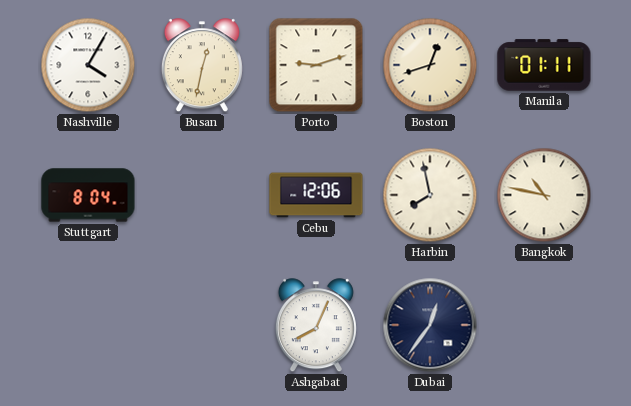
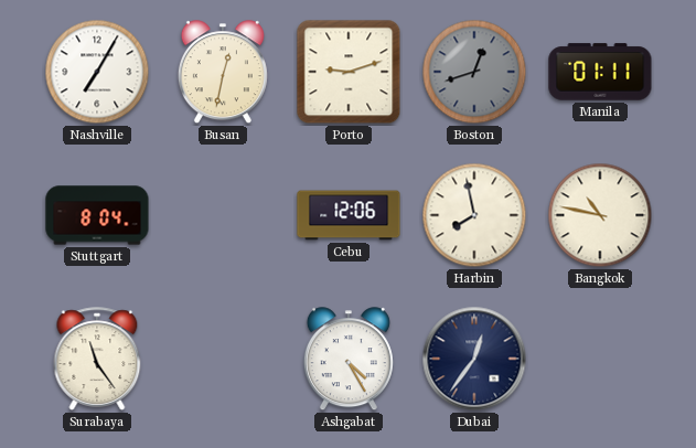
Nashville: 4:05 -> 7:05
Boston dial: cream -> grey
Surabaya: none -> 11:24
Ashgabat: 8:04 -> 4:25
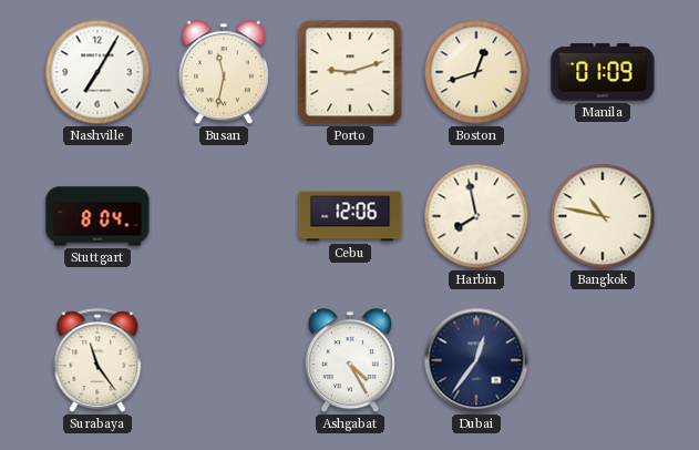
Busan: 12:32 -> 11:32
Boston dial: grey -> cream
Manila: 01:11 -> 01:09
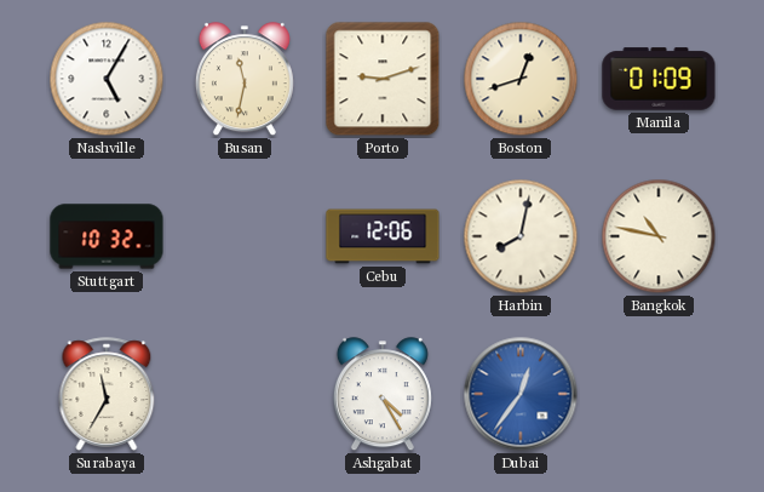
Nashville: 7:05 -> 5:05
Stuttgart: 8:04 -> 10:32
Harbin: 7:58 -> 8:02
Surabaya: 11:24 -> 11:35
Dubai dial: navy -> blue
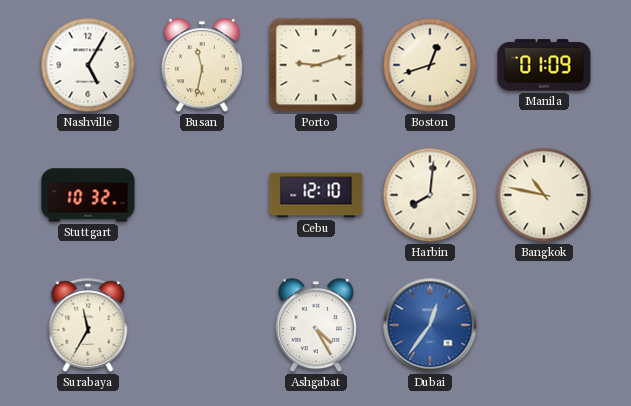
Cebu: 12:06 -> 12:10
Harbin: 8:02 -> 8:01
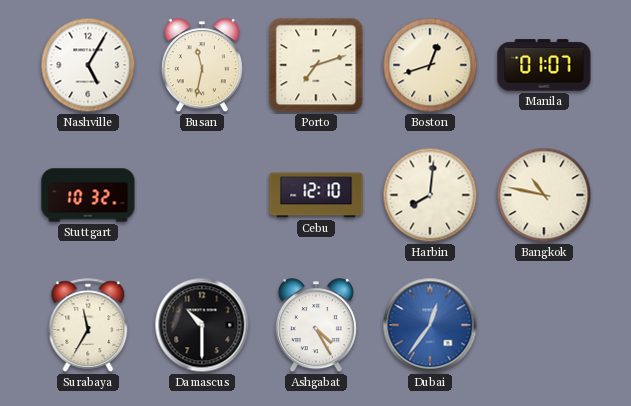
Porto: 9:12 -> 7:12
Manila: 01:09 -> 01:07
Damascus: none -> 10:30
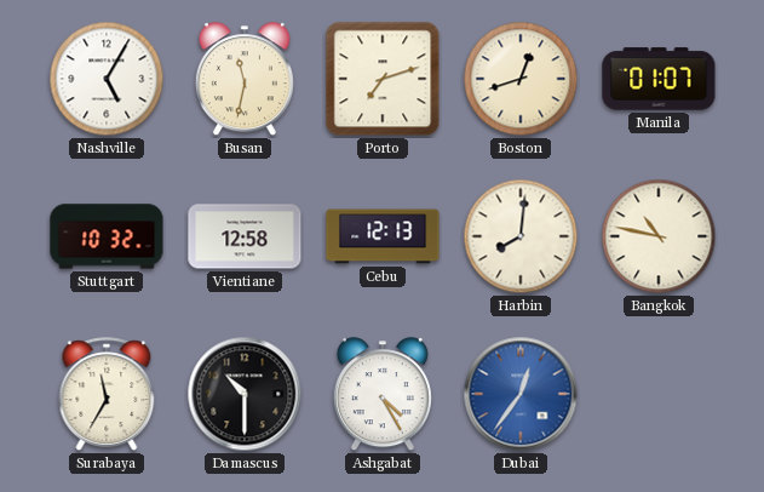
Vientiane: none -> 12:58
Cebu: 12:10 -> 12:13
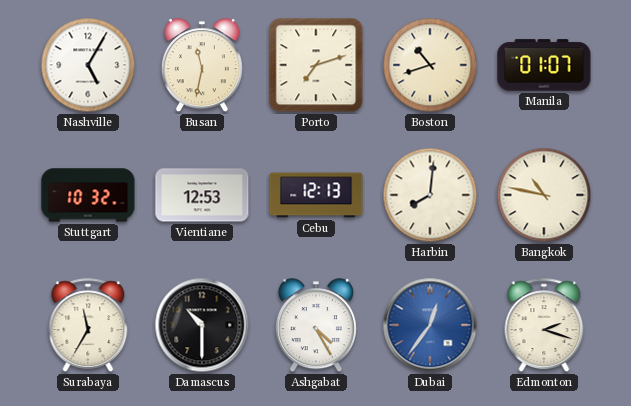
Boston: 12:42 -> 10:42
Vientiane: 12:58 -> 12:53
Edmonton: none -> 2:18
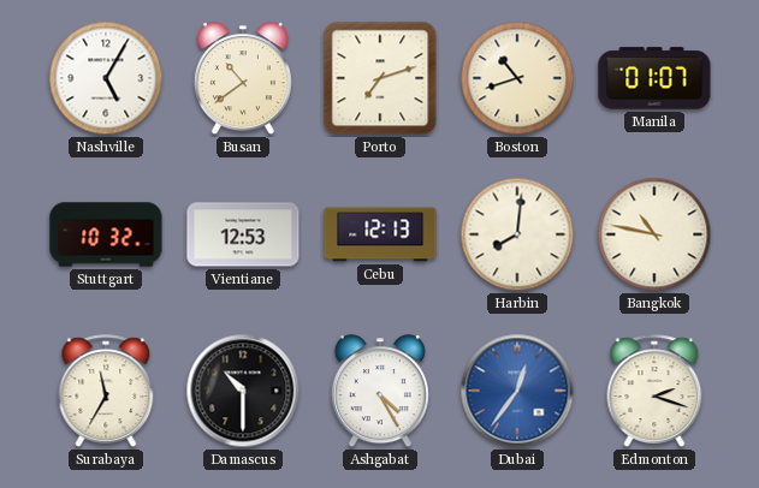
Busan: 11:32 -> 10:39
